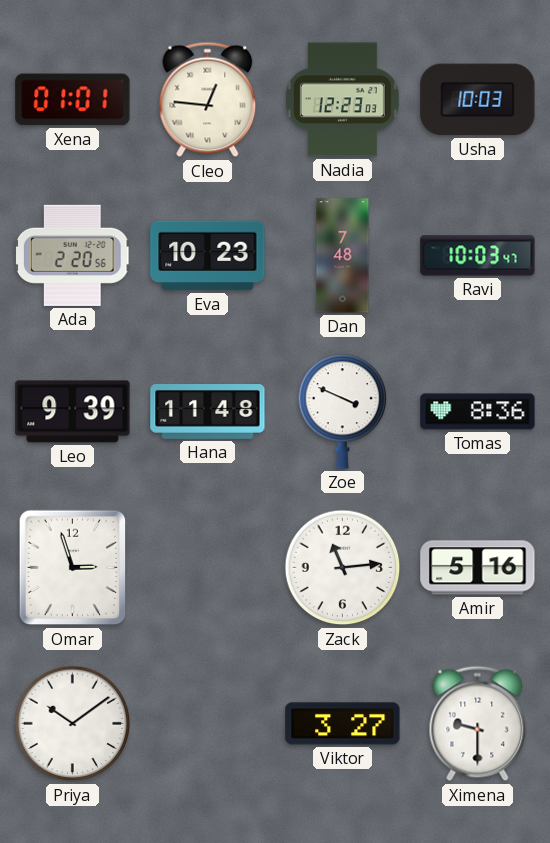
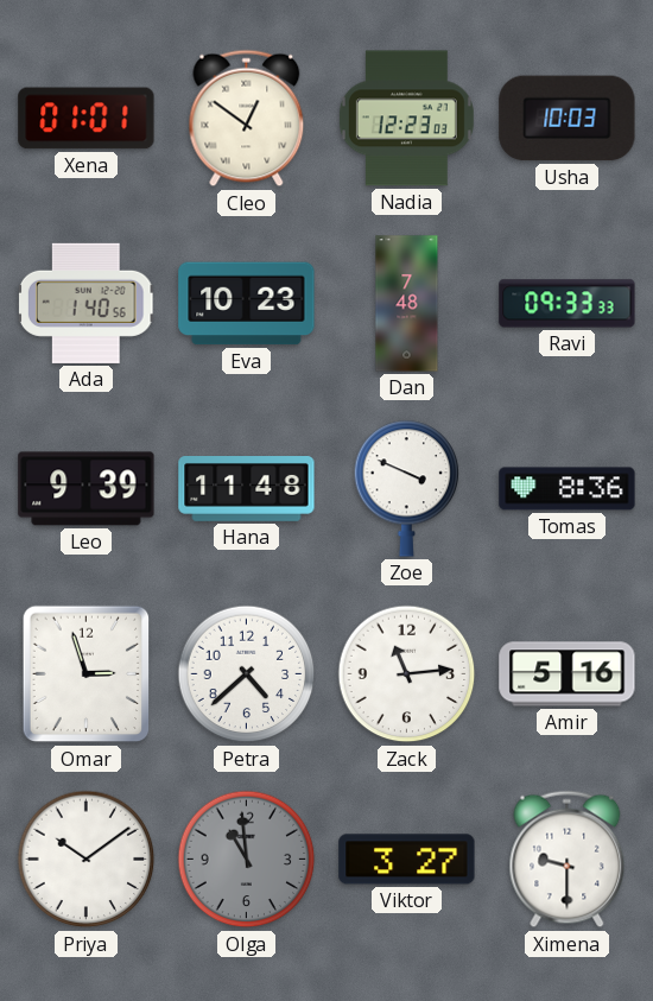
Cleo: 12:46 -> 12:51
Ada: 2:20 -> 1:40
Ravi: 10:03 -> 09:33
Petra: none -> 4:38
Olga: none -> 10:59
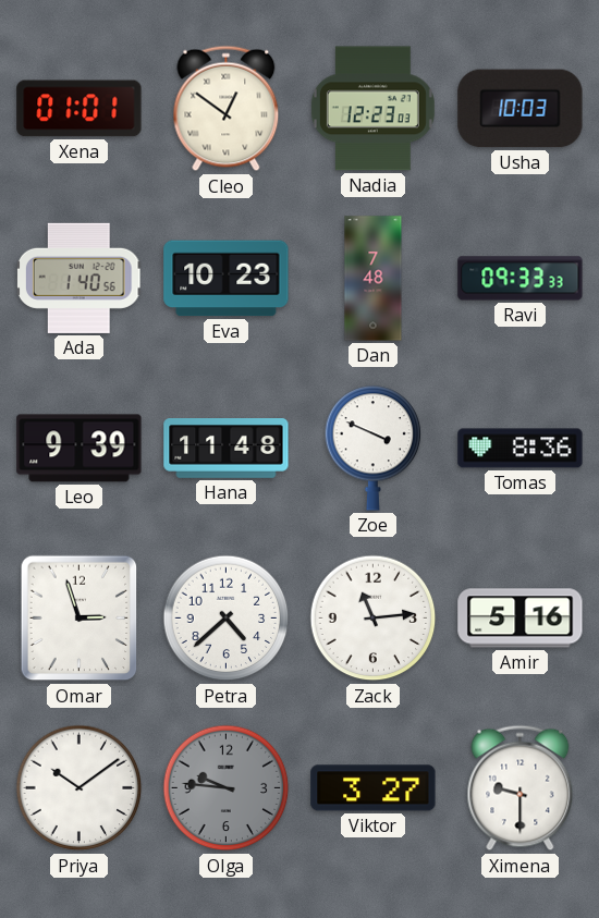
Olga: 10:59 -> 9:46
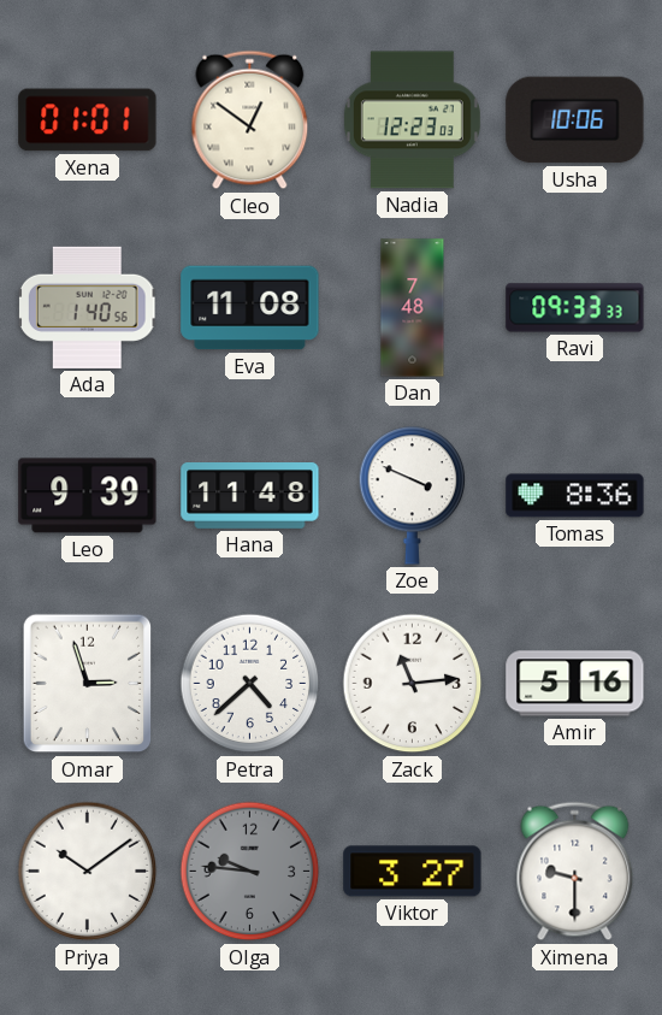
Usha: 10:03 -> 10:06
Eva: 10:23 -> 11:08
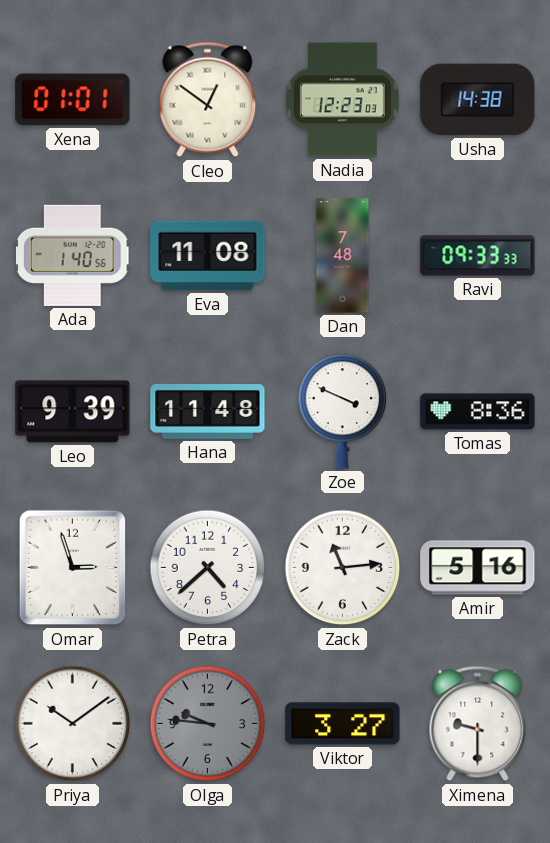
Usha: 10:06 -> 14:38
